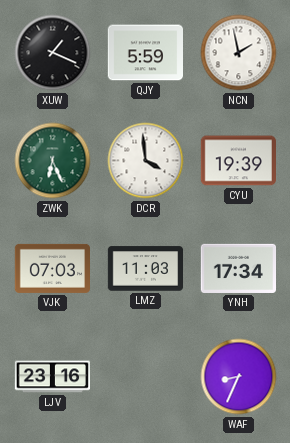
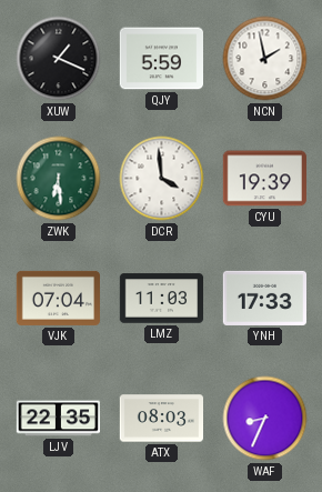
ZWK: 6:26 -> 6:29
VJK: 07:03 -> 07:04
YNH: 17:34 -> 17:33
LJV: 23:16 -> 22:35
ATX: none -> 08:03
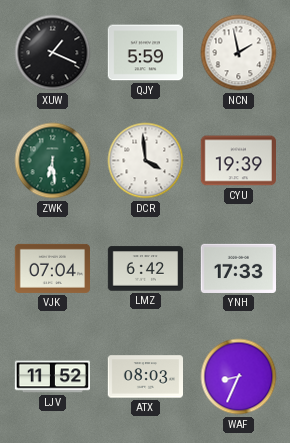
LMZ: 11:03 -> 6:42
LJV: 22:35 -> 11:52
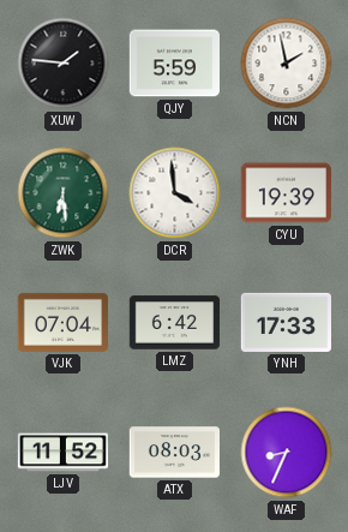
XUW: 1:19 -> 1:46
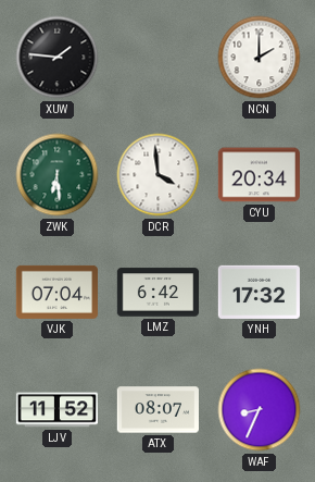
QJY: 5:59 -> none
NCN: 1:58 -> 2:00
CYU: 19:39 -> 20:34
YNH: 17:33 -> 17:32
ATX: 08:03 -> 08:07
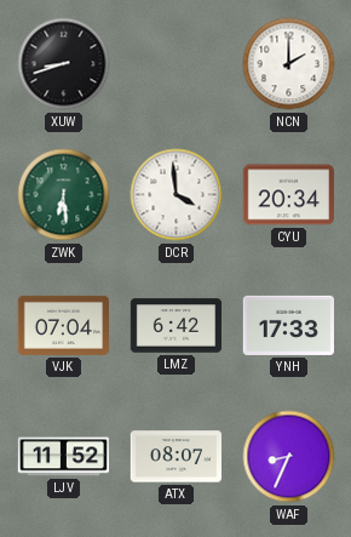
XUW: 1:46 -> 8:42
YNH: 17:32 -> 17:33
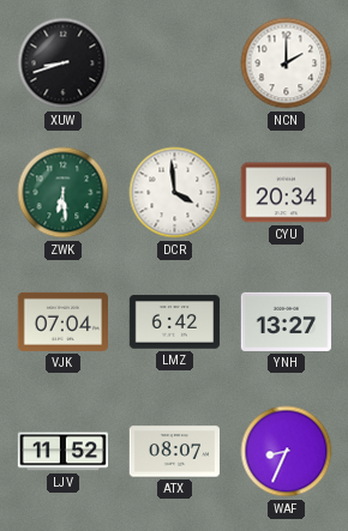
YNH: 17:33 -> 13:27
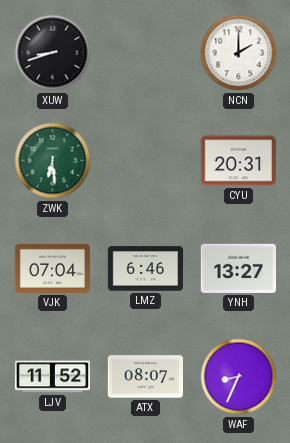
DCR: 3:59 -> none
CYU: 20:34 -> 20:31
LMZ: 6:42 -> 6:46
